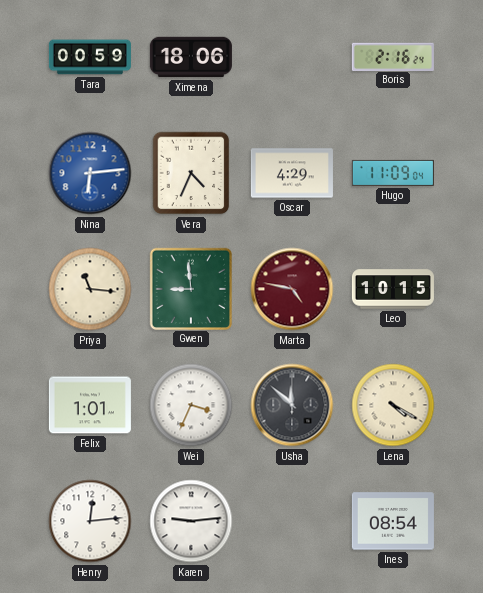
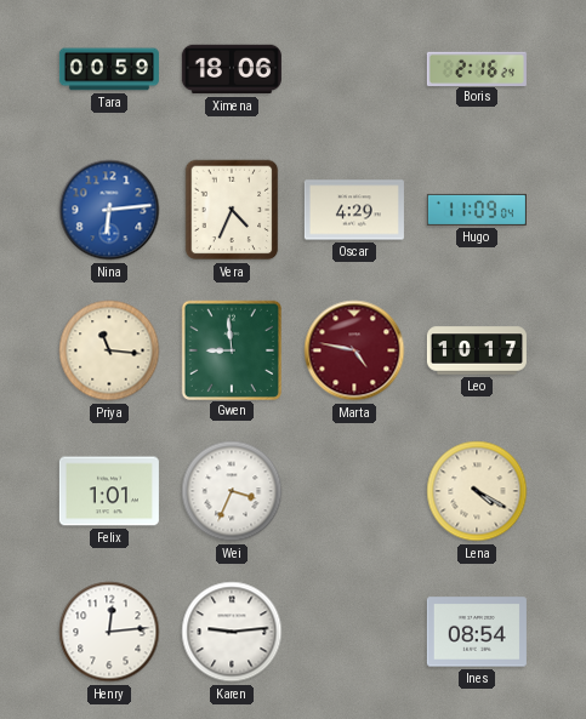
Leo: 10:15 -> 10:17
Usha: 11:52 -> none
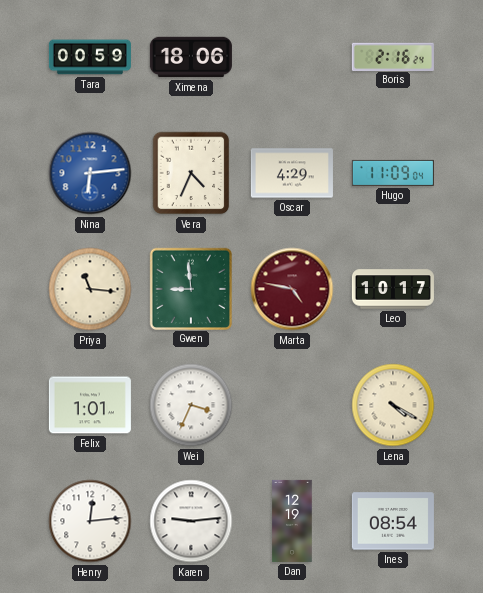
Dan: none -> 12:19
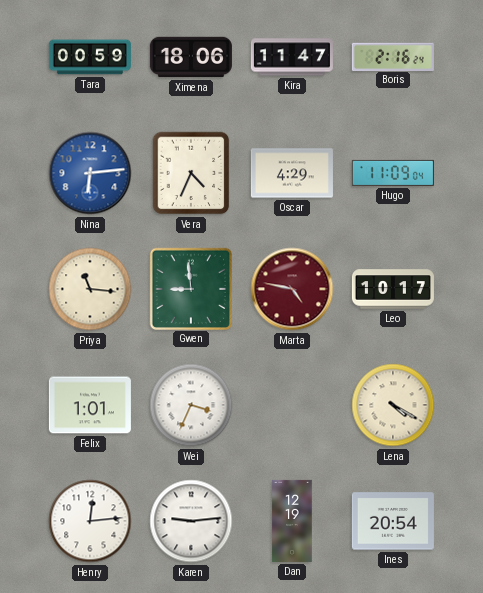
Kira: none -> 11:47
Ines: 08:54 -> 20:54
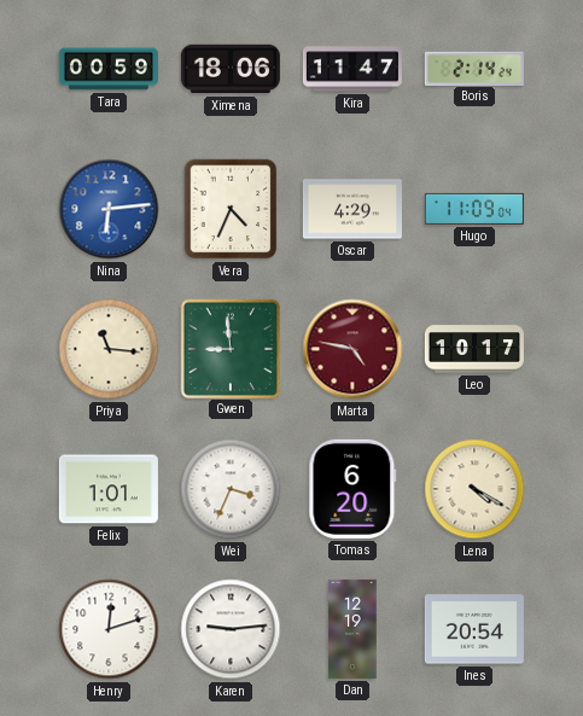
Boris: 2:16 -> 2:14
Tomas: none -> 6:20
Henry: 12:14 -> 12:12
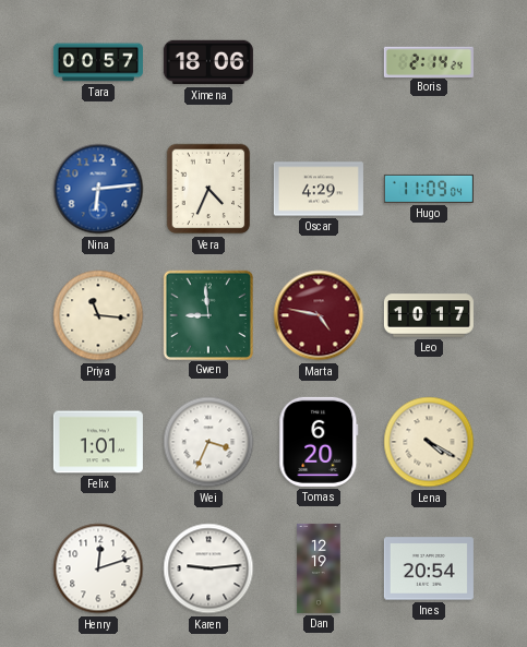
Tara: 00:59 -> 00:57
Kira: 11:47 -> none
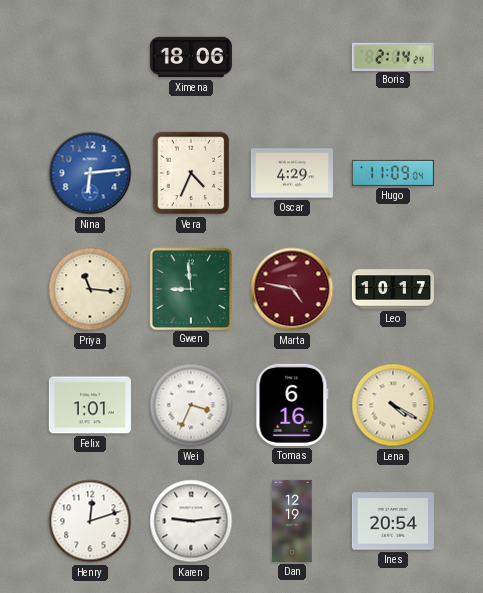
Tara: 00:57 -> none
Tomas: 6:20 -> 6:16
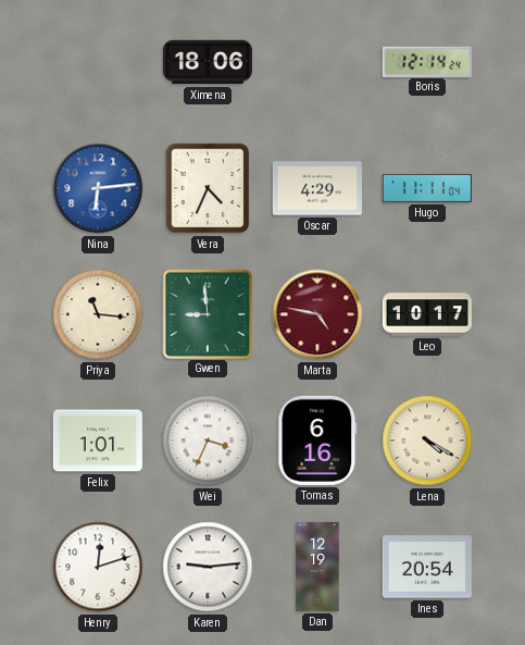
Boris: 2:14 -> 12:14
Hugo: 11:09 -> 11:11
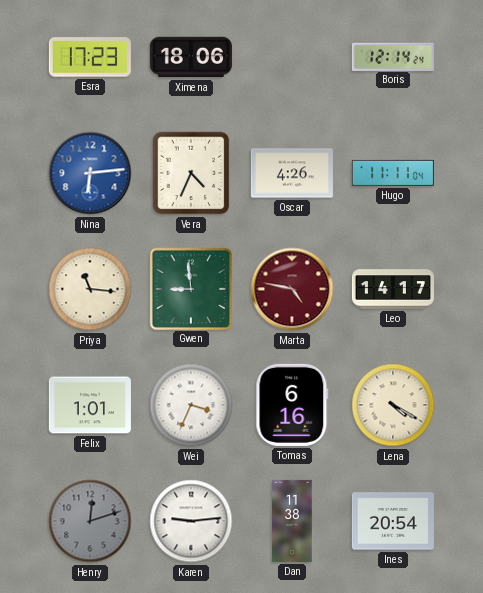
Esra: none -> 17:23
Oscar: 4:29 -> 4:26
Leo: 10:17 -> 14:17
Henry dial: white -> grey
Dan: 12:19 -> 11:38
